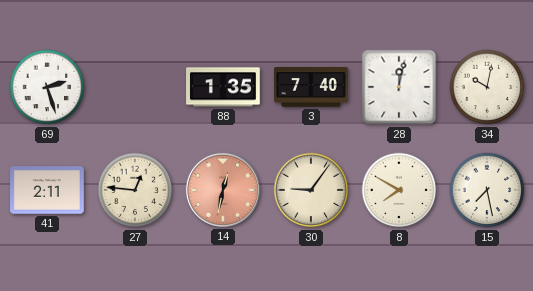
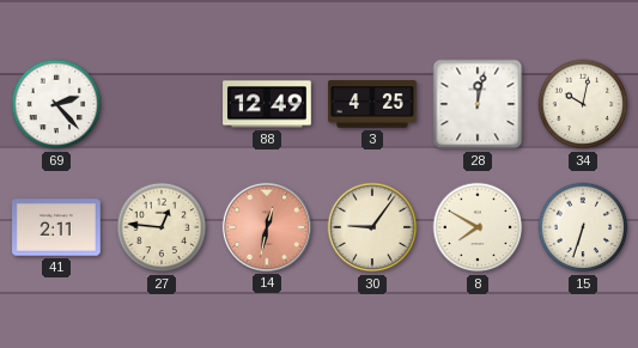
69: 2:27 -> 2:23
88: 1:35 -> 12:49
3: 7:40 -> 4:25
15: 7:28 -> 6:33
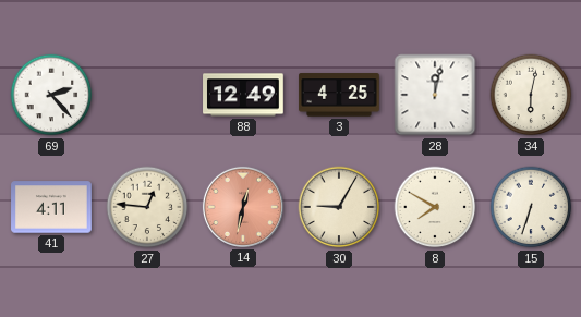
34: 10:02 -> 6:02
41: 2:11 -> 4:11
30: 9:06 -> 9:05
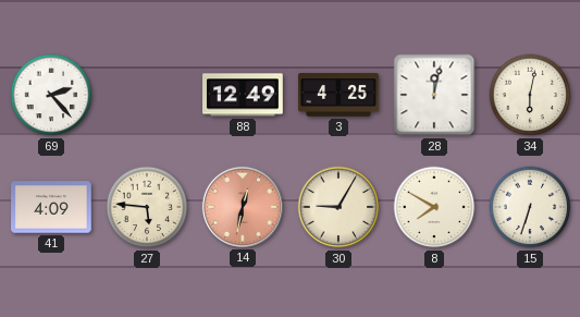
41: 4:11 -> 4:09
27: 12:46 -> 5:46
